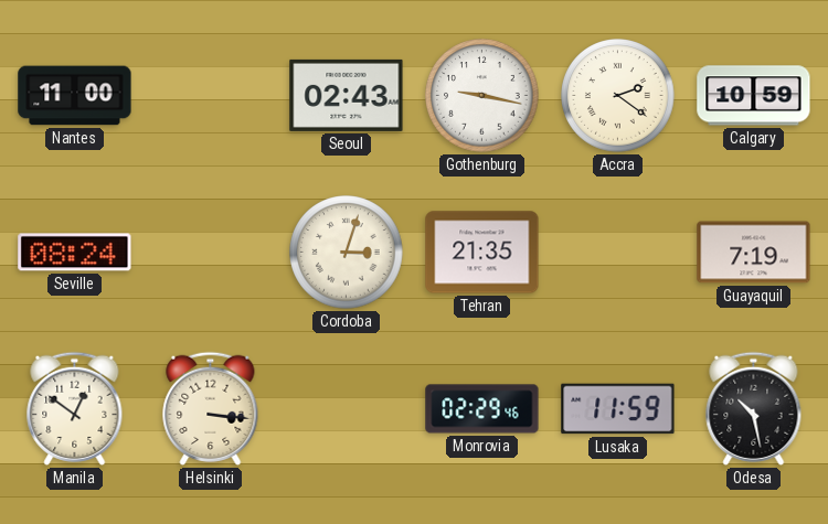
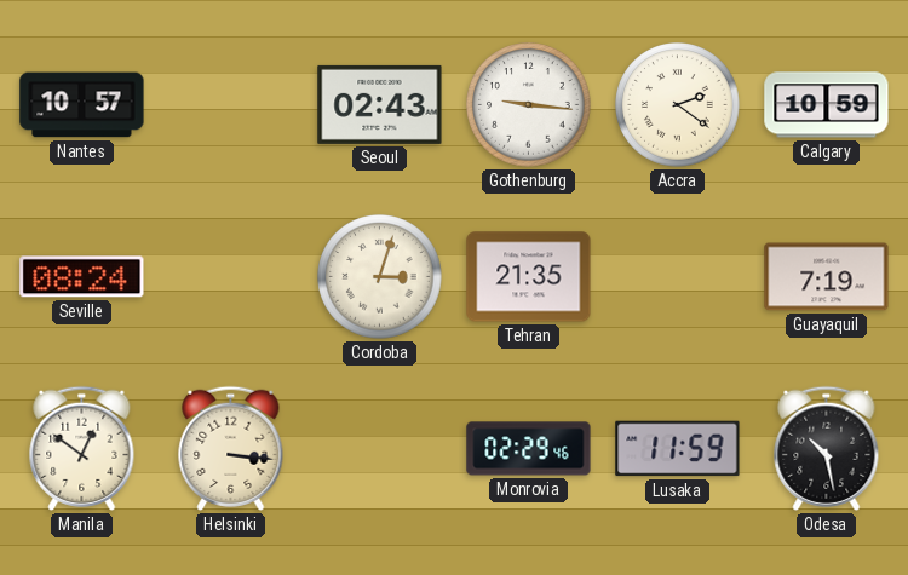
Nantes: 11:00 -> 10:57
Gothenburg: 9:17 -> 9:16
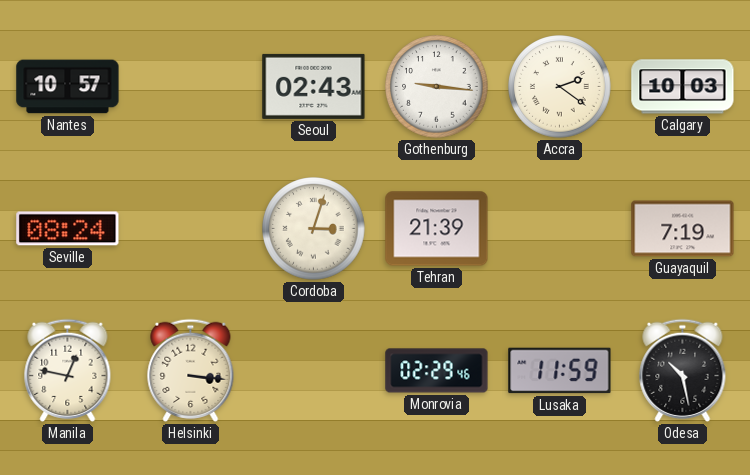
Calgary: 10:59 -> 10:03
Tehran: 21:35 -> 21:39
Manila: 12:51 -> 12:47
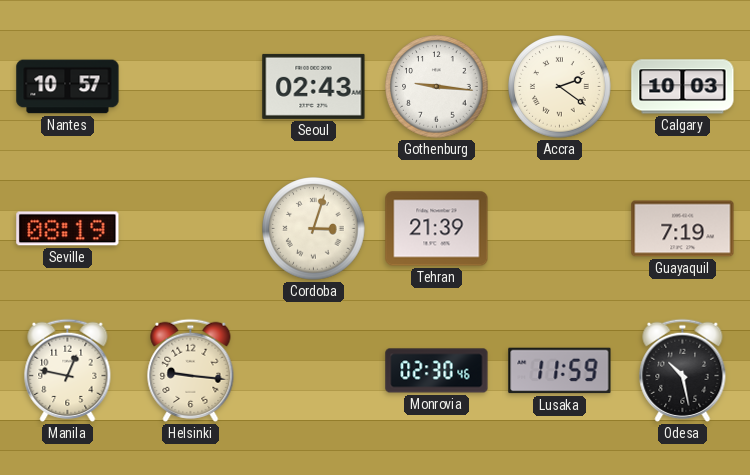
Seville: 08:24 -> 08:19
Helsinki: 3:16 -> 9:16
Monrovia: 02:29 -> 02:30
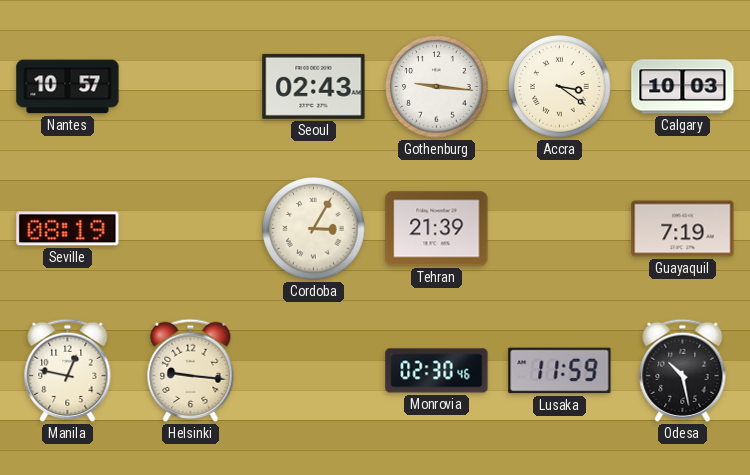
Accra: 2:21 -> 3:21
Cordoba: 3:03 -> 3:05
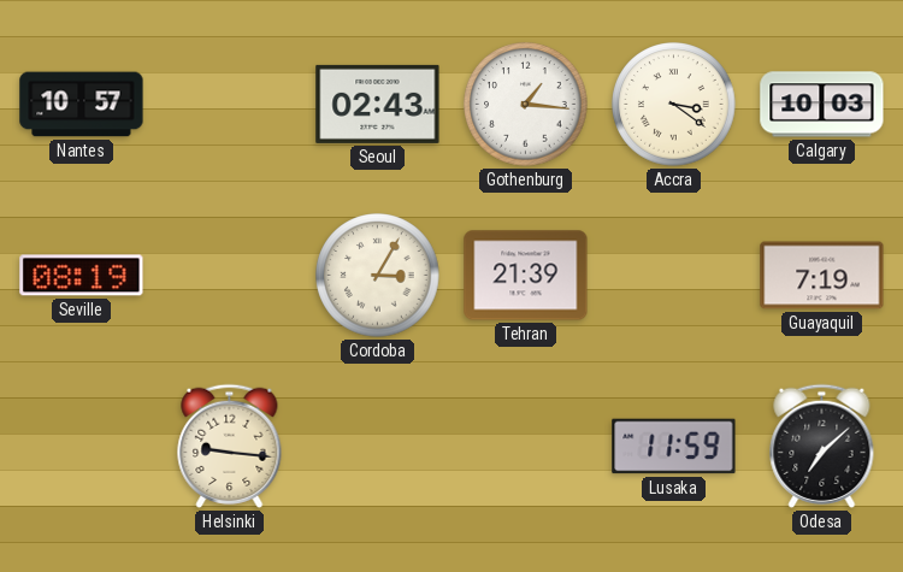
Gothenburg: 9:16 -> 1:16
Manila: 12:47 -> none
Monrovia: 02:30 -> none
Odesa: 10:28 -> 7:08
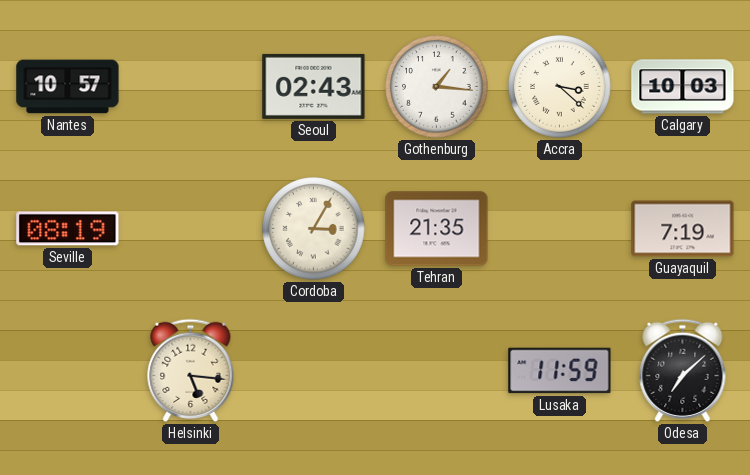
Accra: 3:21 -> 3:22
Tehran: 21:39 -> 21:35
Helsinki: 9:16 -> 5:16
